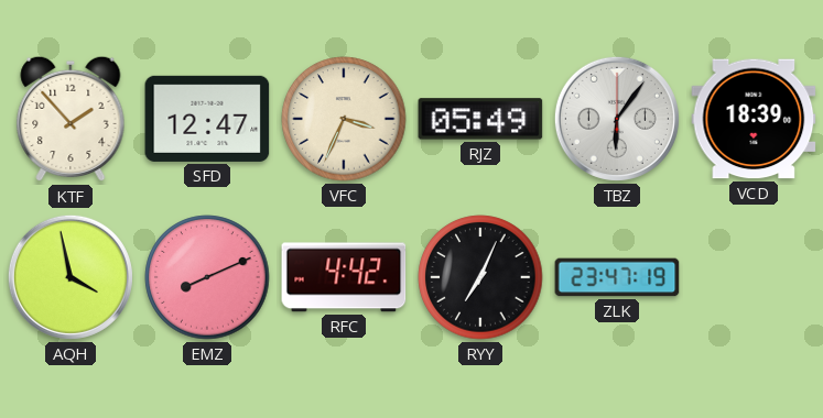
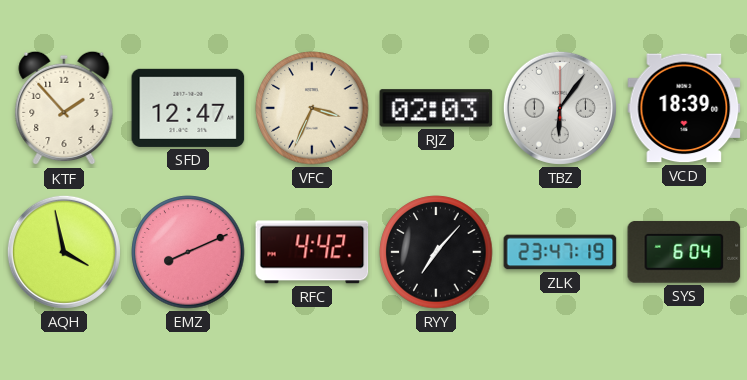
RJZ: 05:49 -> 02:03
RYY: 7:04 -> 7:07
SYS: none -> 6:04
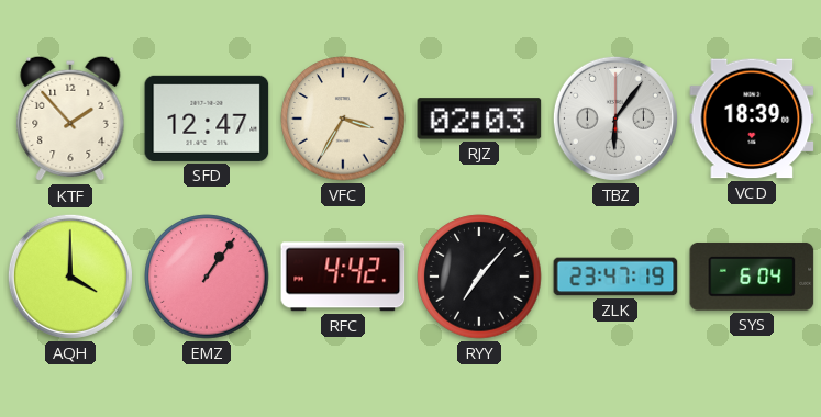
VFC: 3:34 -> 3:35
AQH: 3:58 -> 4:00
EMZ: 8:11 -> 1:06
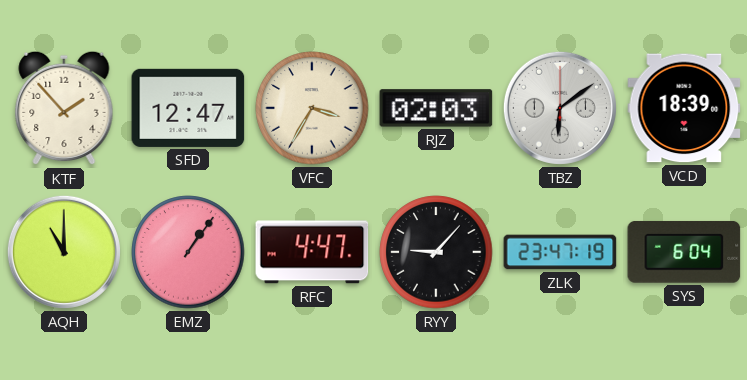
TBZ: 6:06 -> 6:09
AQH: 4:00 -> 11:00
RFC: 4:42 -> 4:47
RYY: 7:07 -> 9:07
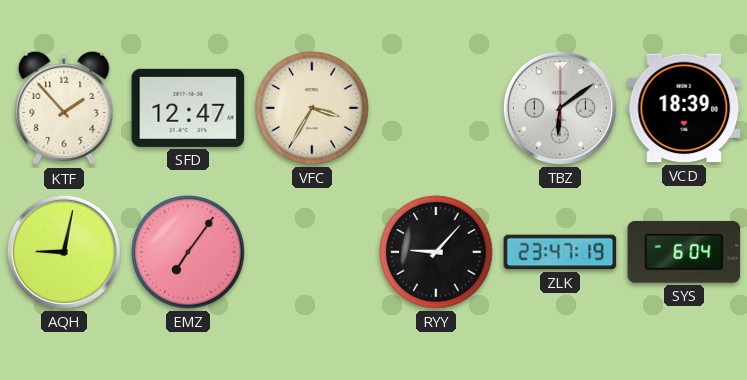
RJZ: 02:03 -> none
AQH: 11:00 -> 9:02
EMZ: 1:06 -> 7:06
RFC: 4:47 -> none
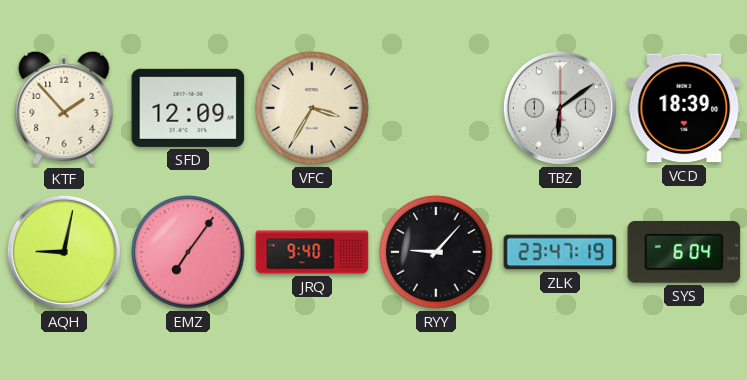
SFD: 12:47 -> 12:09
JRQ: none -> 9:40
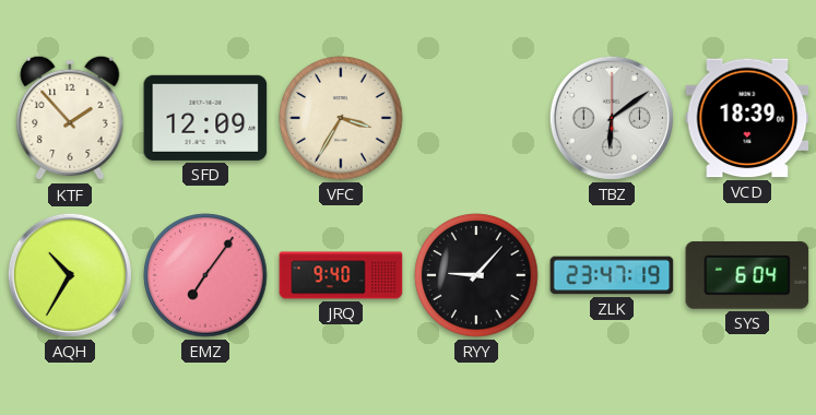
AQH: 9:02 -> 10:35
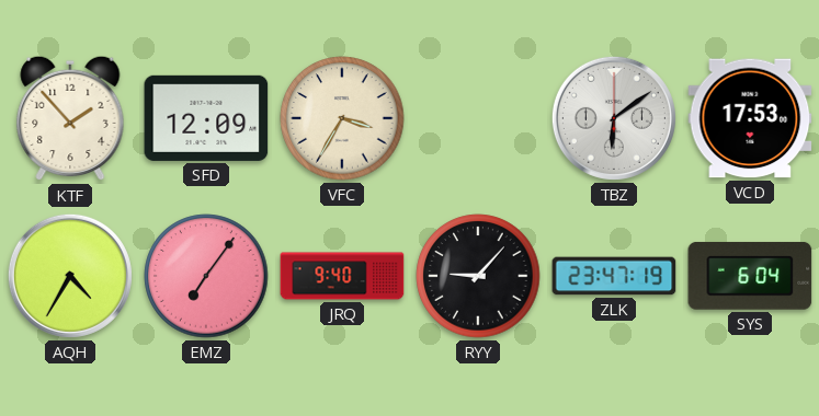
VCD: 18:39 -> 17:53
AQH: 10:35 -> 4:35
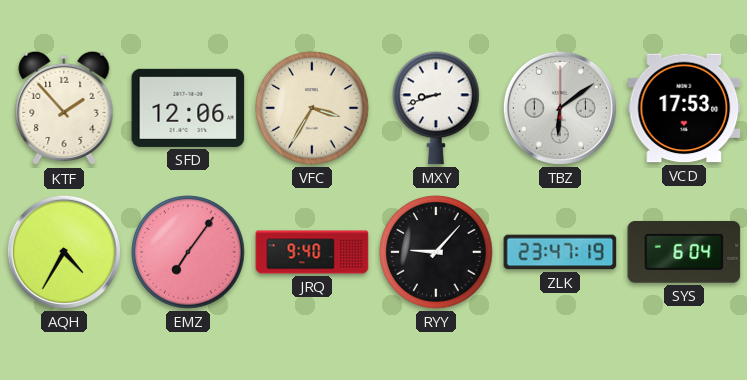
SFD: 12:09 -> 12:06
MXY: none -> 8:42
